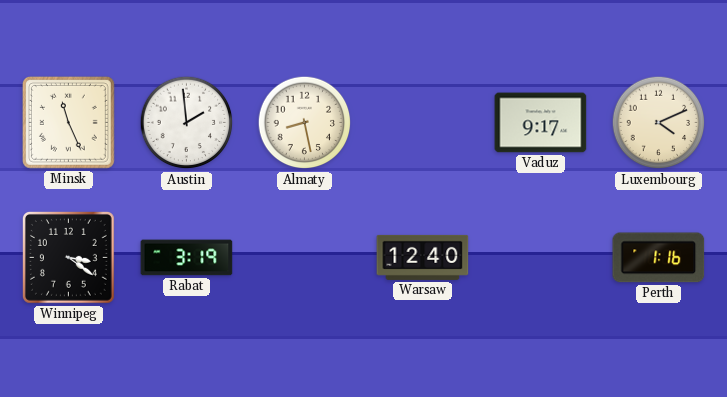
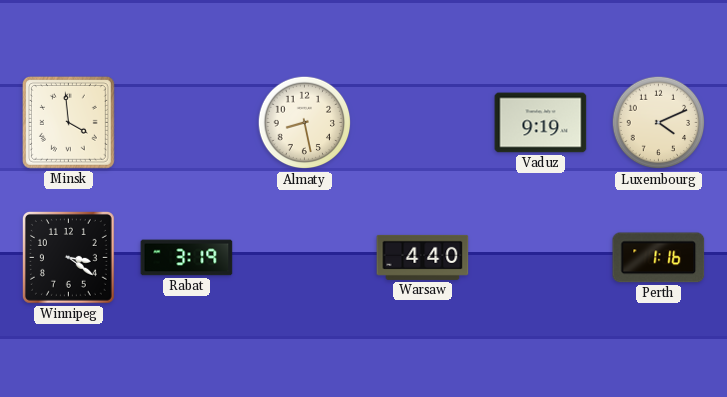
Minsk: 11:26 -> 3:59
Austin: 1:59 -> none
Vaduz: 9:17 -> 9:19
Warsaw: 12:40 -> 4:40
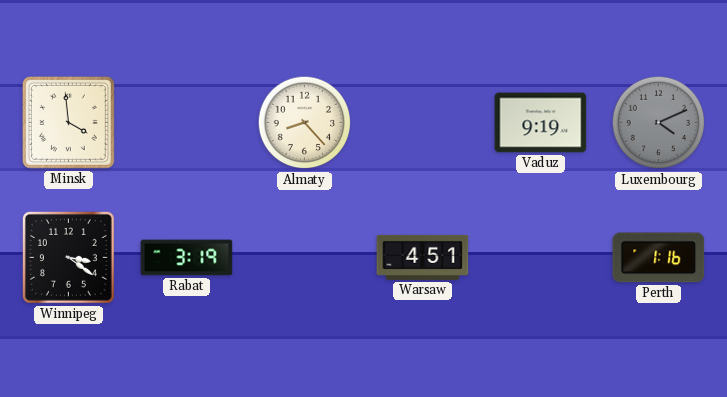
Almaty: 8:28 -> 8:23
Luxembourg dial: cream -> grey
Warsaw: 4:40 -> 4:51
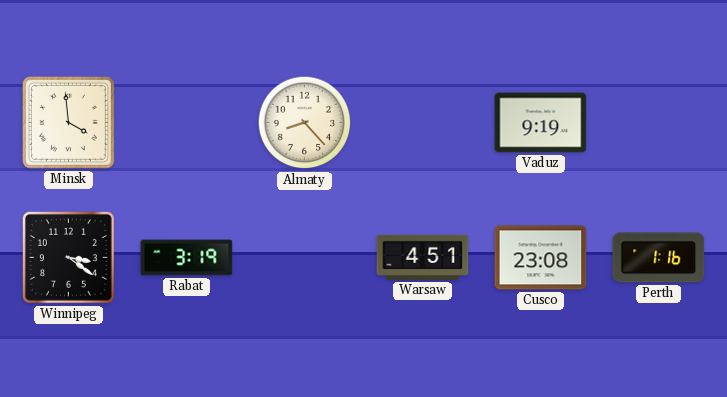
Luxembourg: 4:11 -> none
Cusco: none -> 23:08
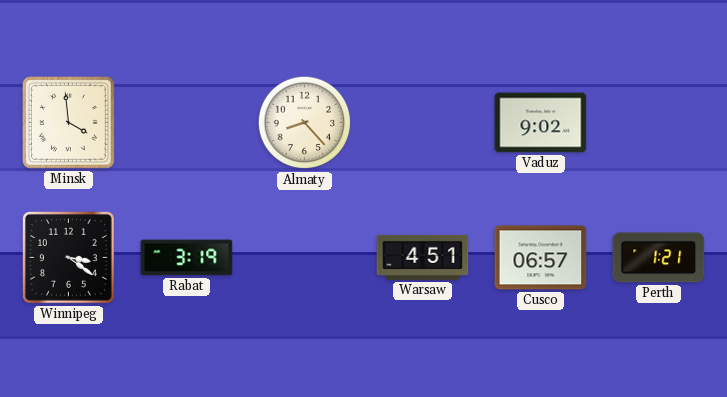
Vaduz: 9:19 -> 9:02
Cusco: 23:08 -> 06:57
Perth: 1:16 -> 1:21
